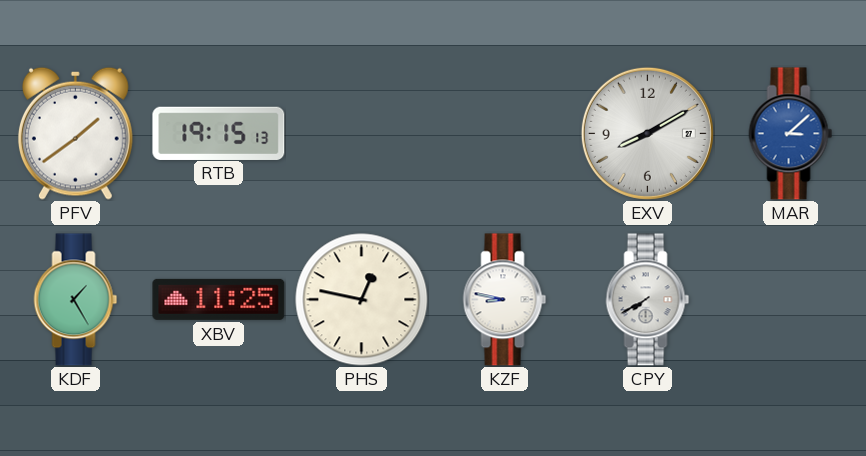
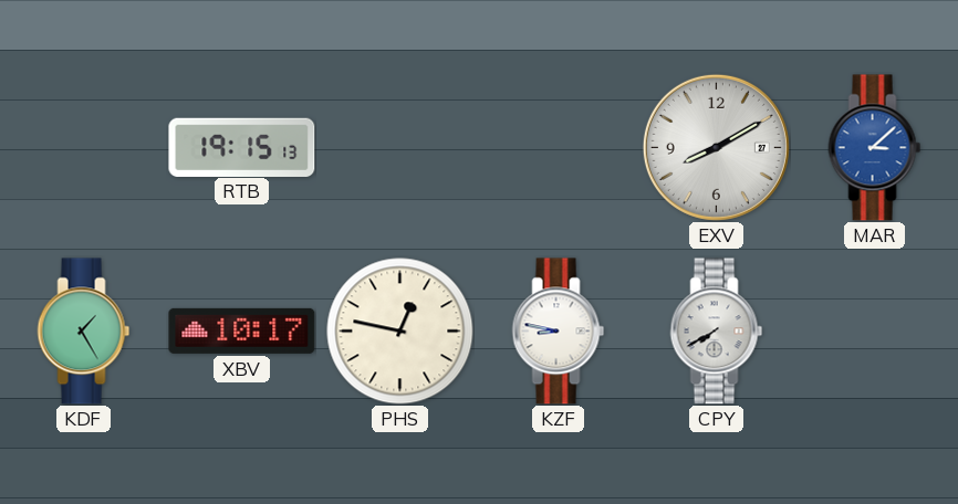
PFV: 1:39 -> none
XBV: 11:25 -> 10:17
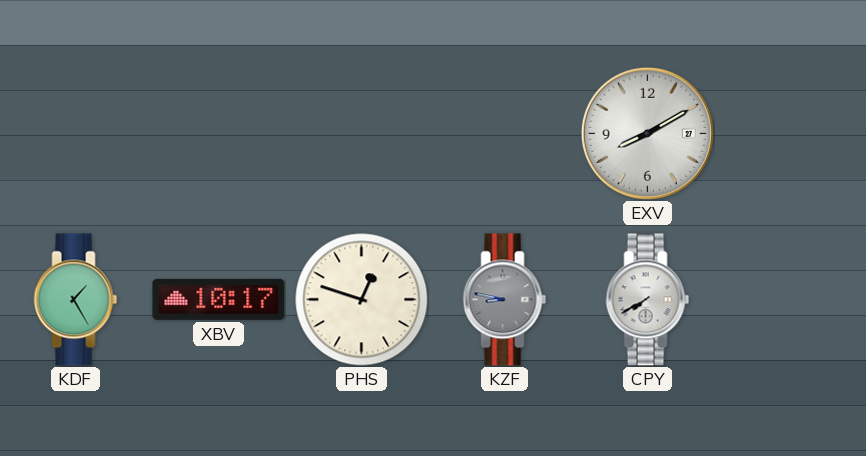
RTB: 19:15 -> none
MAR: 3:08 -> none
PHS: 12:47 -> 12:48
KZF dial: white -> grey
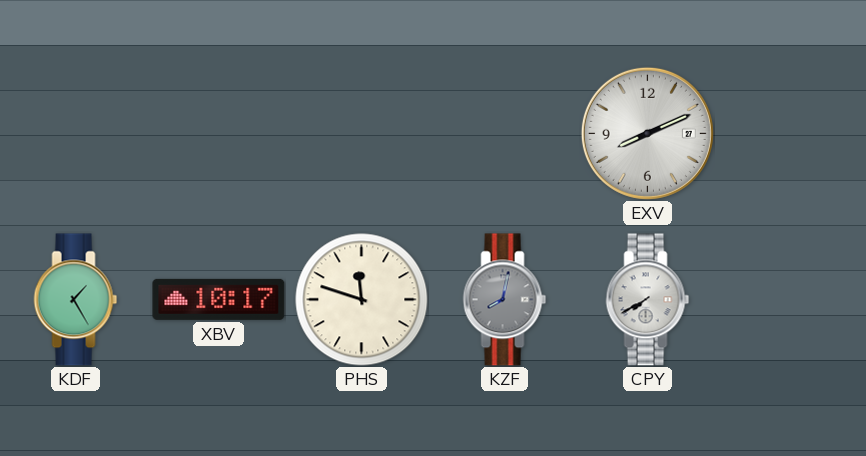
EXV: 8:10 -> 8:11
PHS: 12:48 -> 11:48
KZF: 8:47 -> 8:02
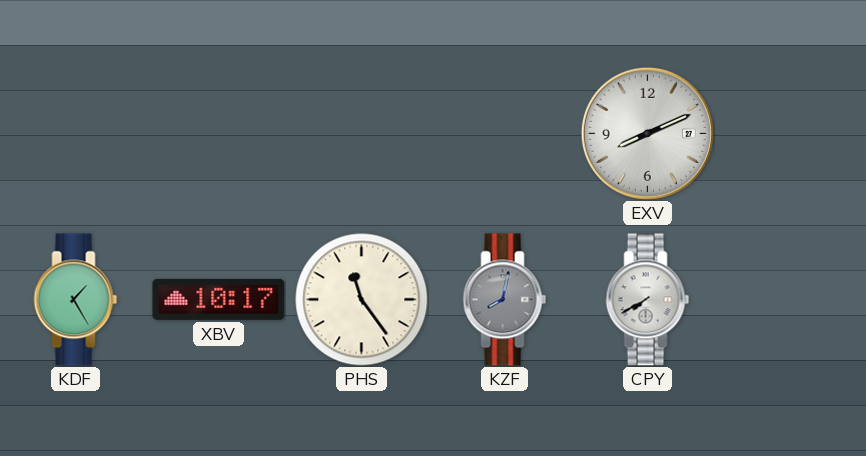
PHS: 11:48 -> 11:24
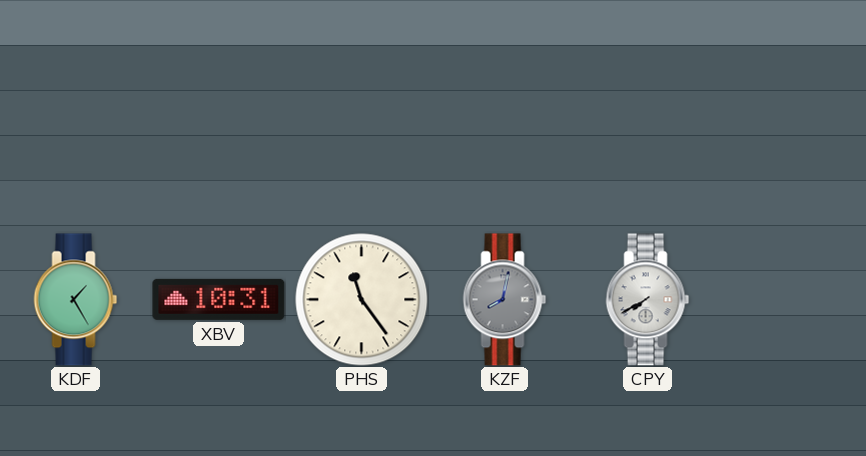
EXV: 8:11 -> none
XBV: 10:17 -> 10:31
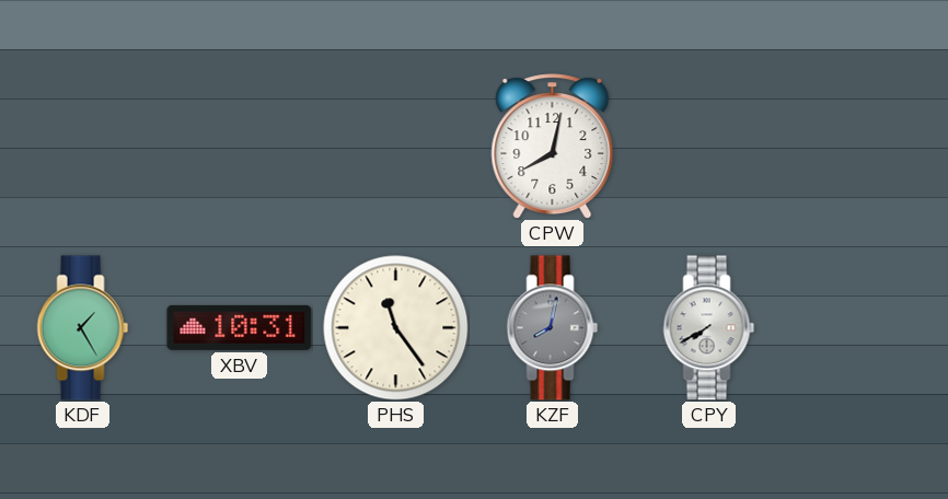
CPW: none -> 8:02
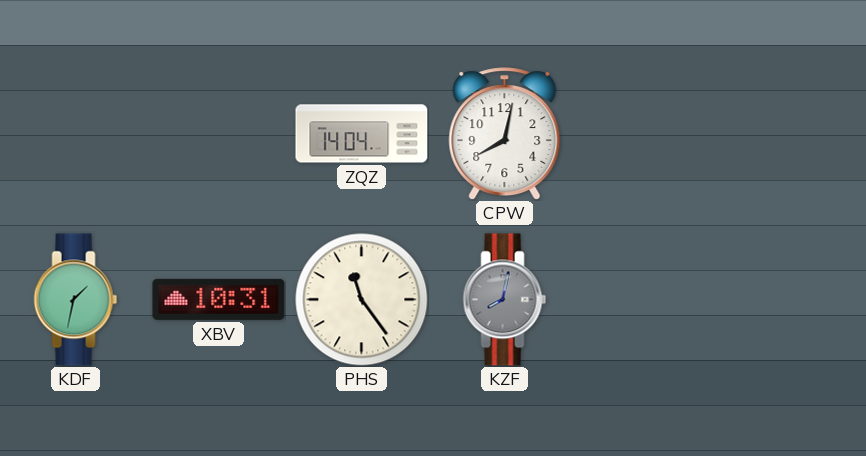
ZQZ: none -> 14:04
KDF: 1:25 -> 1:32
CPY: 7:40 -> none
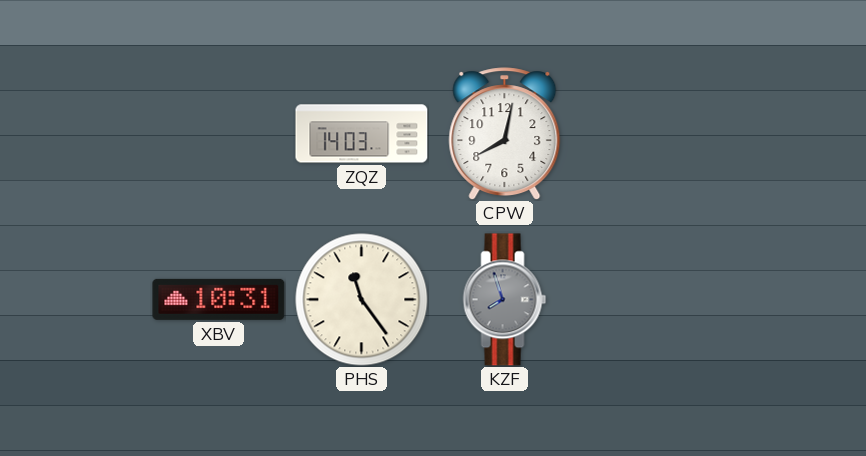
ZQZ: 14:04 -> 14:03
KDF: 1:32 -> none
KZF: 8:02 -> 7:57
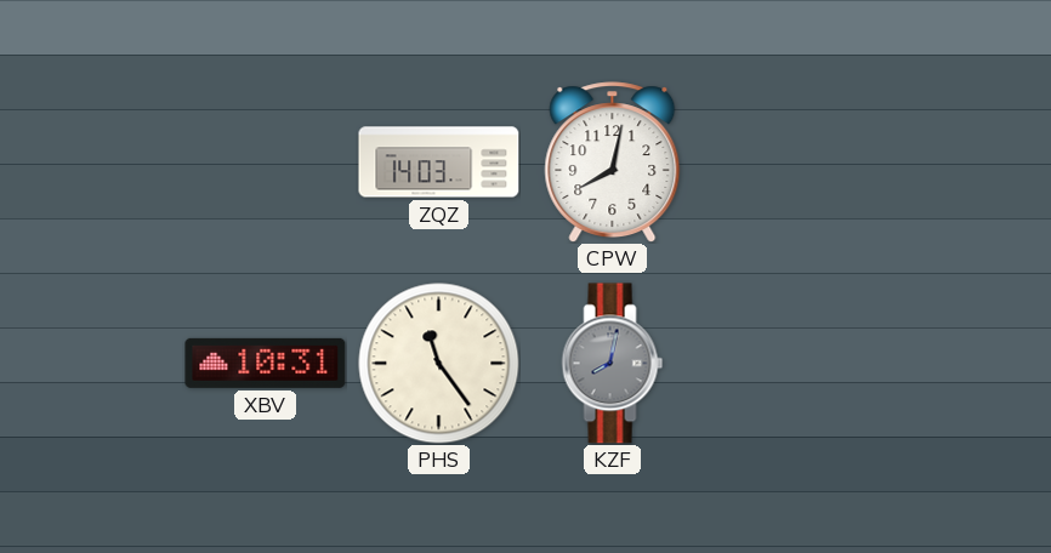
KZF: 7:57 -> 8:02
